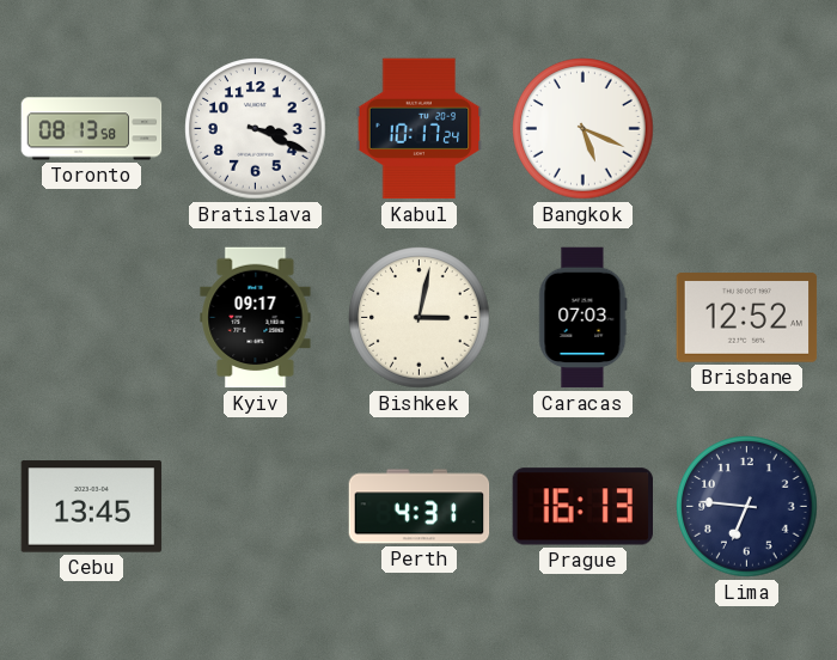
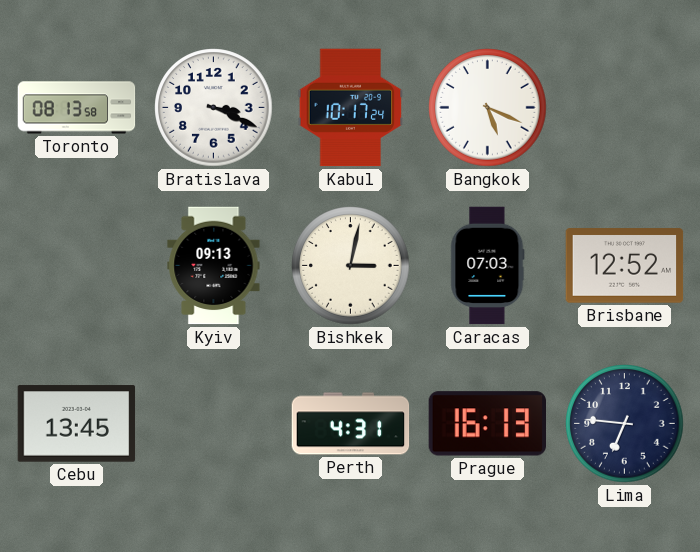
Kyiv: 09:17 -> 09:13
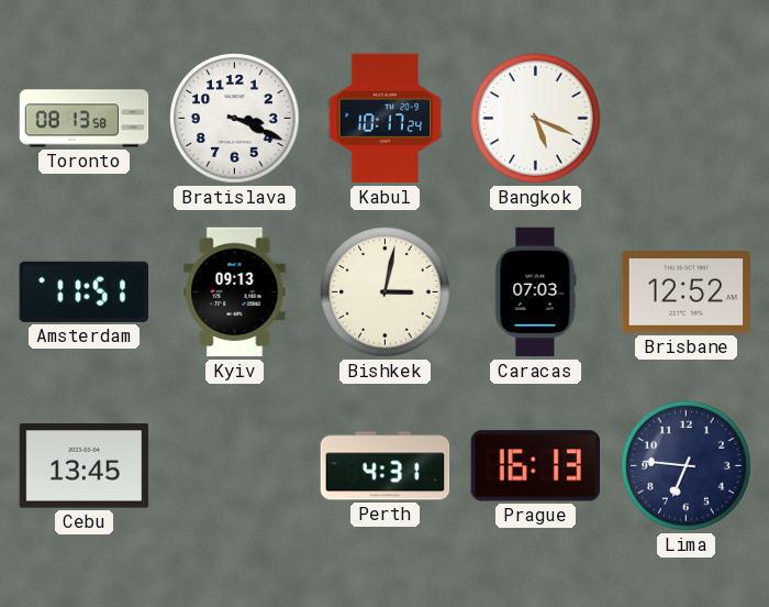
Amsterdam: none -> 11:51
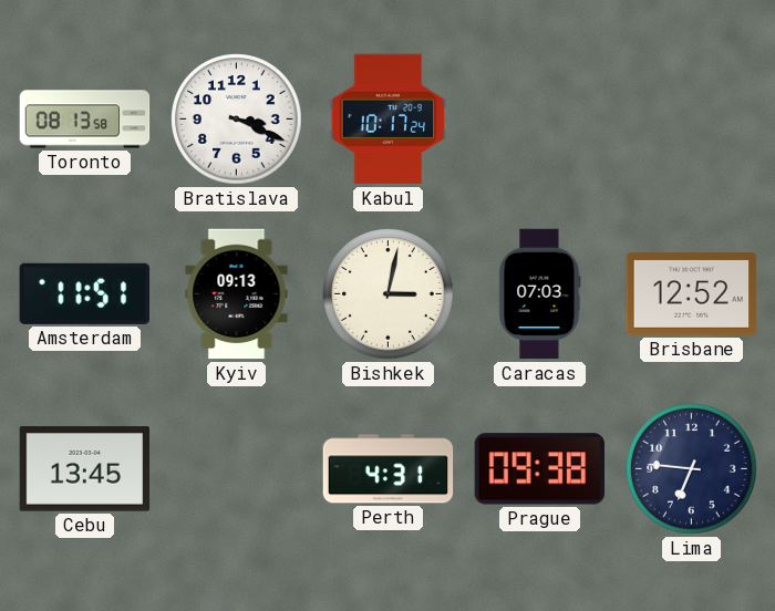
Bangkok: 5:19 -> none
Prague: 16:13 -> 09:38
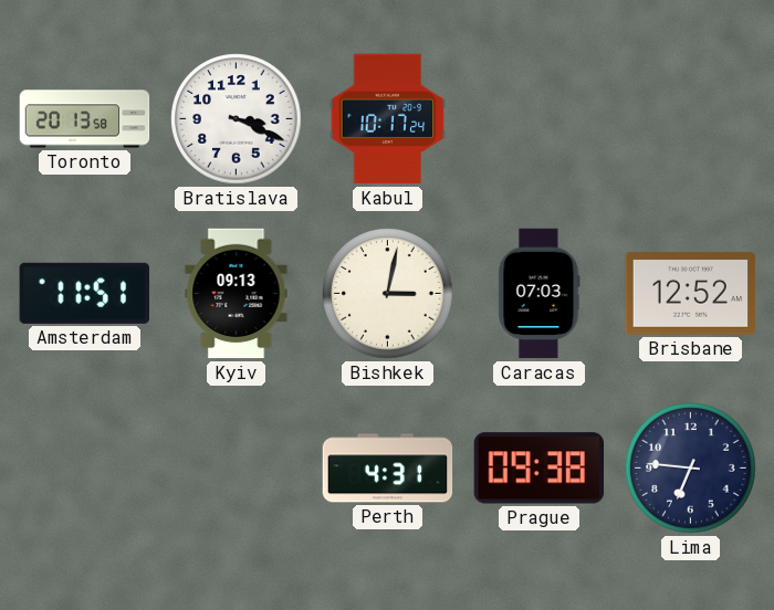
Toronto: 08:13 -> 20:13
Cebu: 13:45 -> none
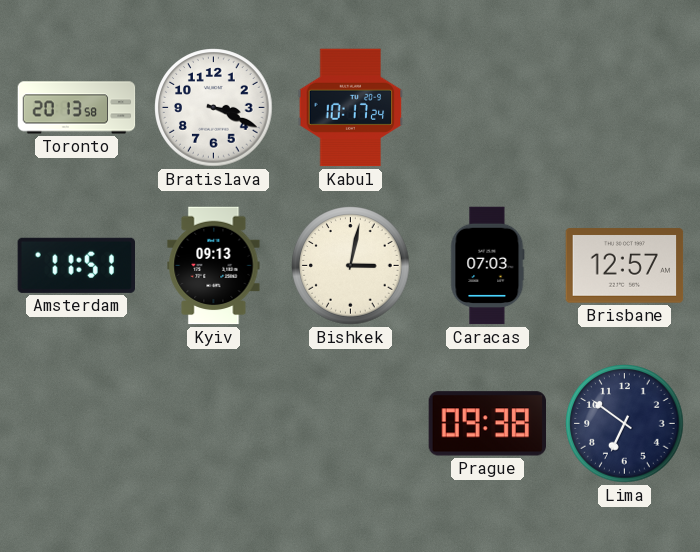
Brisbane: 12:52 -> 12:57
Perth: 4:31 -> none
Lima: 6:46 -> 6:51
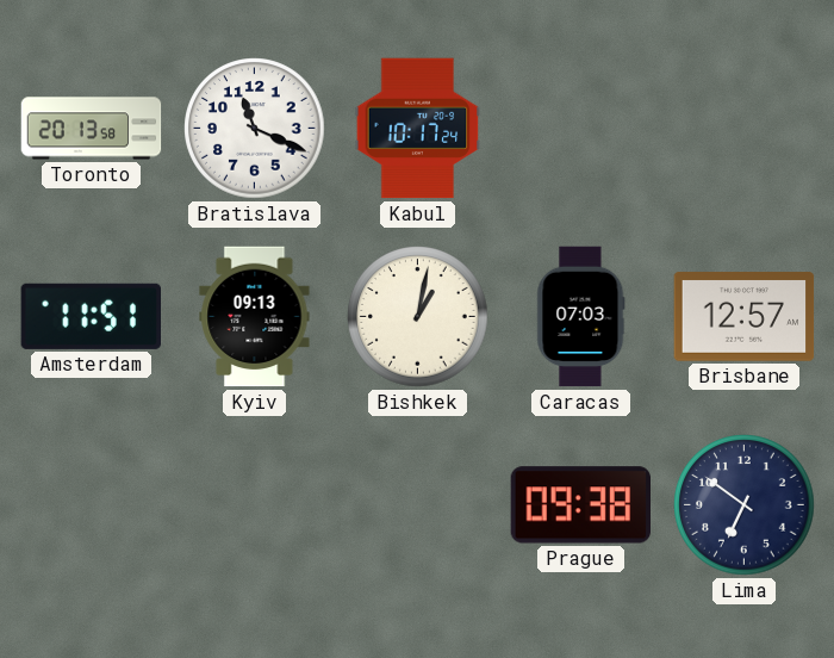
Bratislava: 3:19 -> 11:19
Bishkek: 3:02 -> 1:02
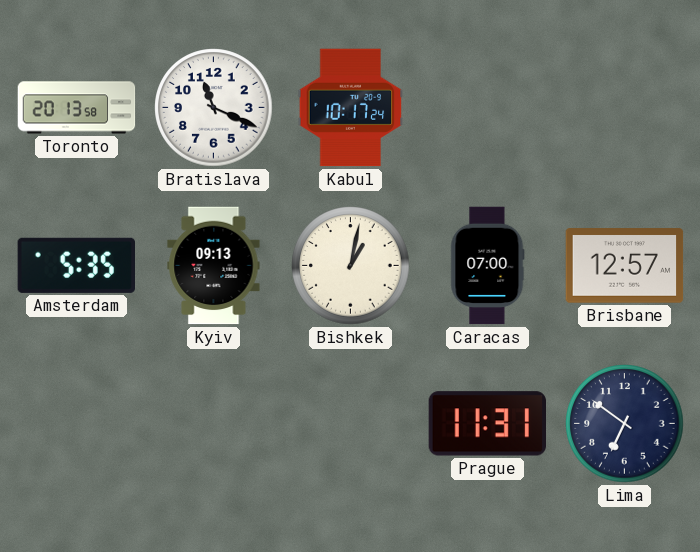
Amsterdam: 11:51 -> 5:35
Caracas: 07:03 -> 07:00
Prague: 09:38 -> 11:31
